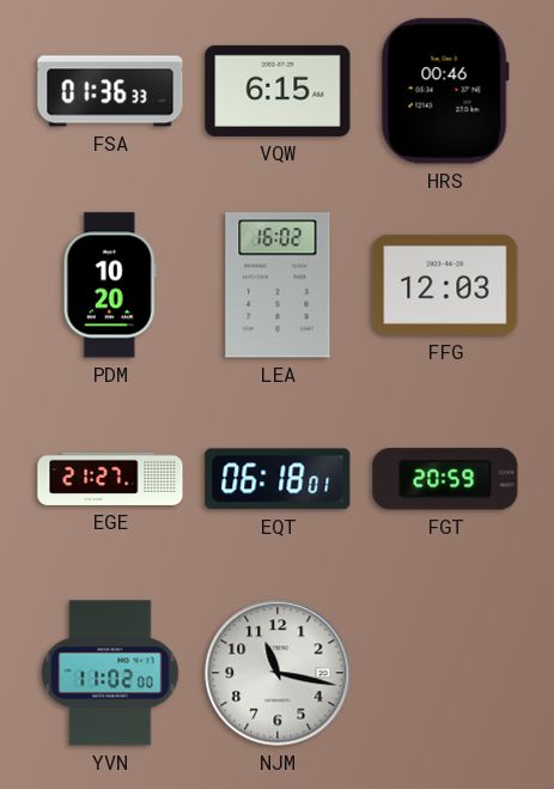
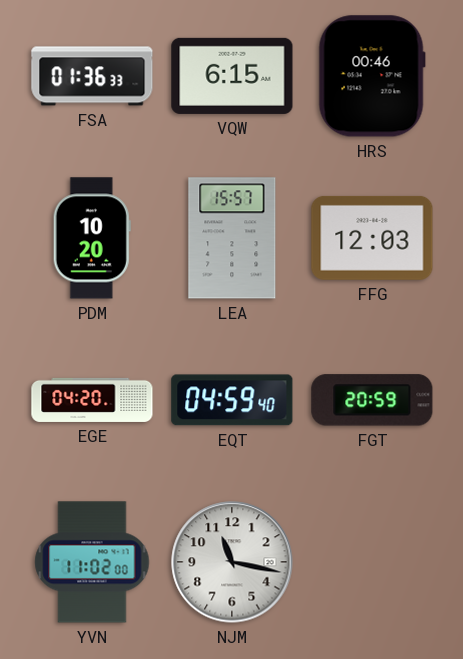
LEA: 16:02 -> 15:57
EGE: 21:27 -> 04:20
EQT: 06:18 -> 04:59
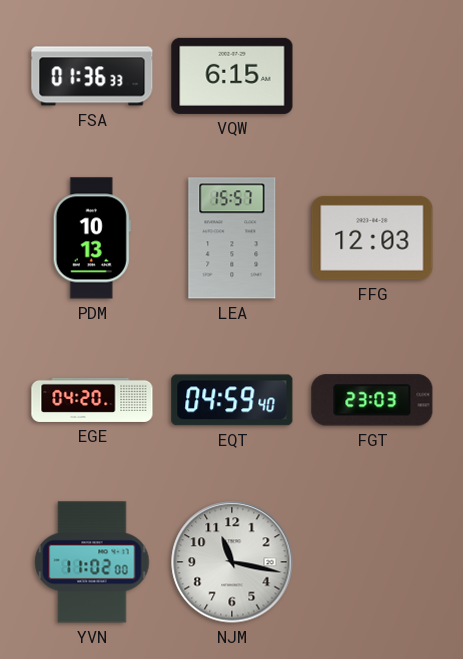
HRS: 00:46 -> none
PDM: 10:20 -> 10:13
FGT: 20:59 -> 23:03
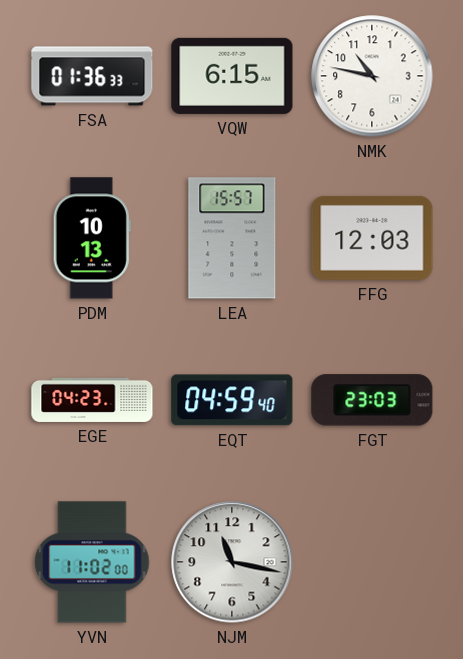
NMK: none -> 10:47
EGE: 04:20 -> 04:23
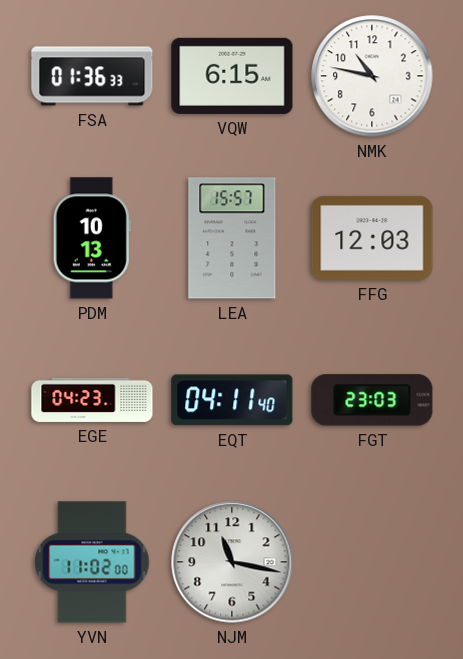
EQT: 04:59 -> 04:11
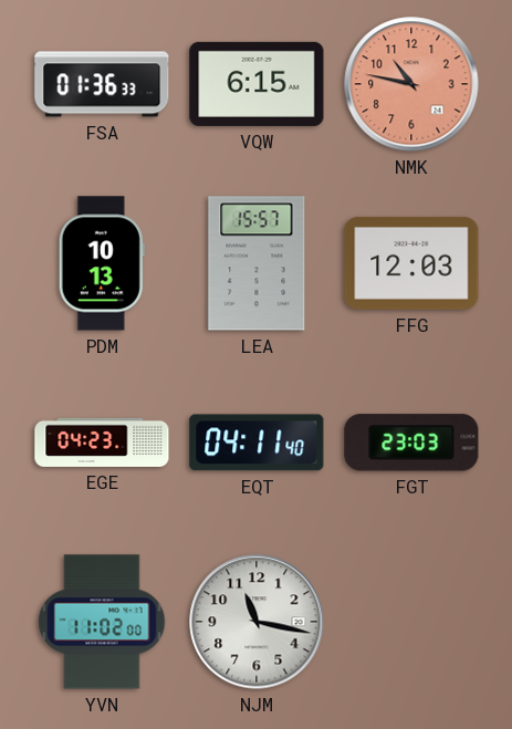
NMK dial: white -> salmon
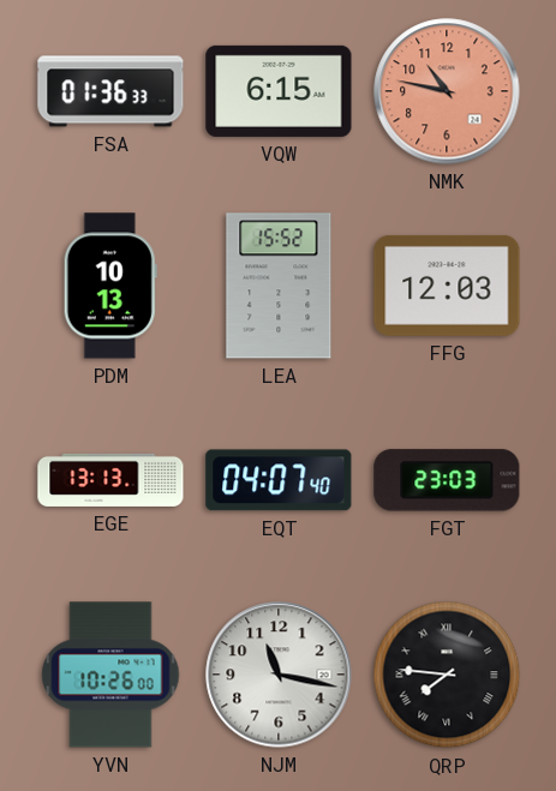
LEA: 15:57 -> 15:52
EGE: 04:23 -> 13:13
EQT: 04:11 -> 04:07
YVN: 11:02 -> 10:26
QRP: none -> 7:46
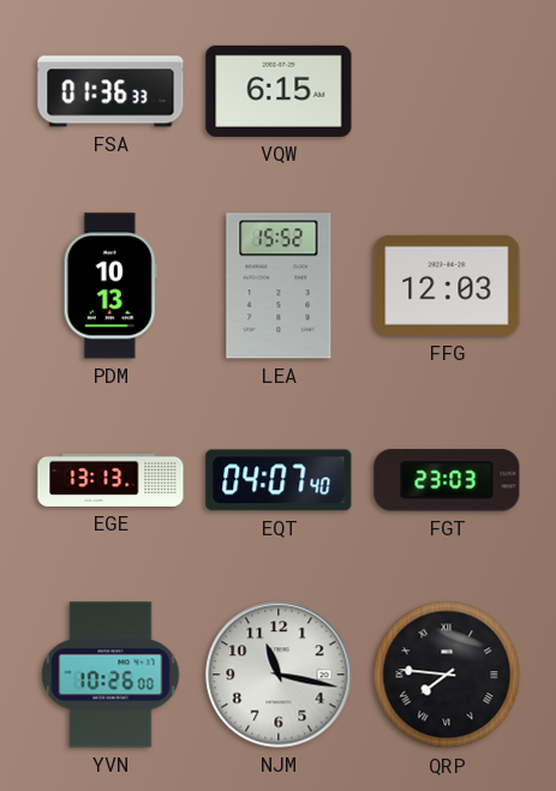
NMK: 10:47 -> none
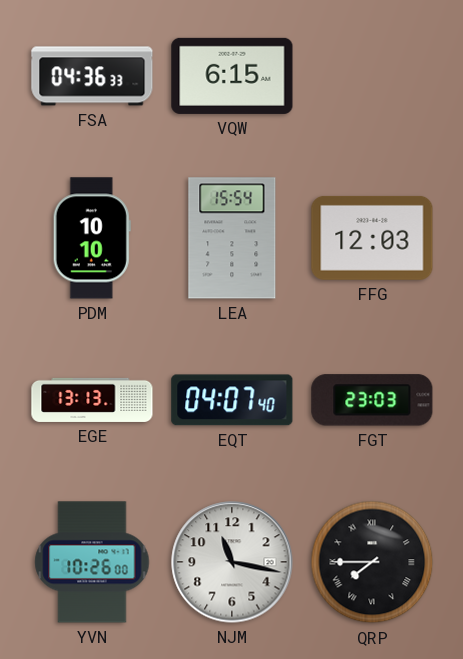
FSA: 01:36 -> 04:36
PDM: 10:13 -> 10:10
LEA: 15:52 -> 15:54
QRP: 7:46 -> 7:45
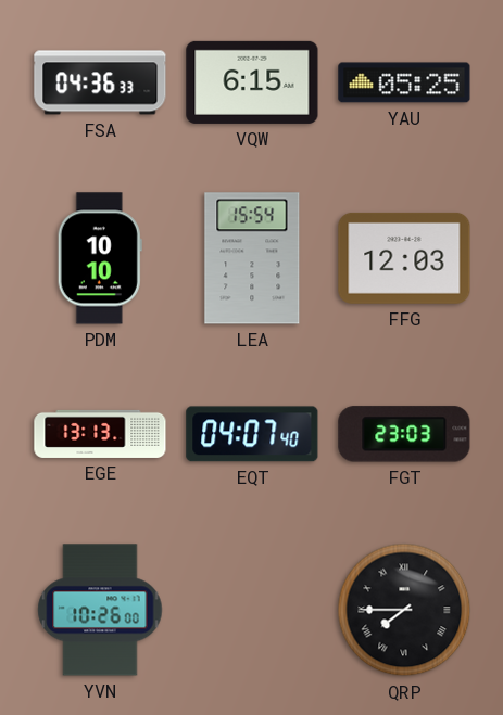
YAU: none -> 05:25
NJM: 11:17 -> none
